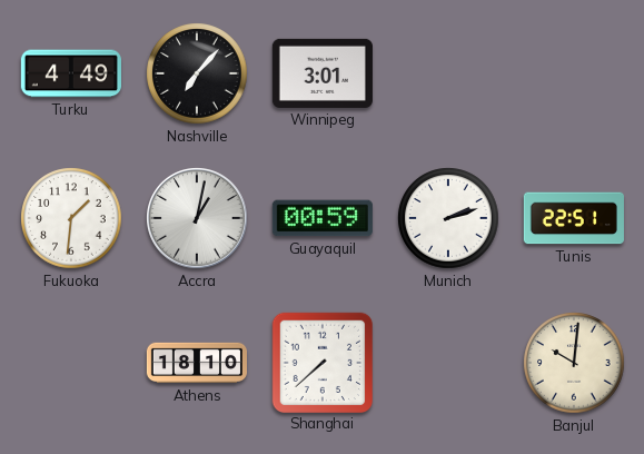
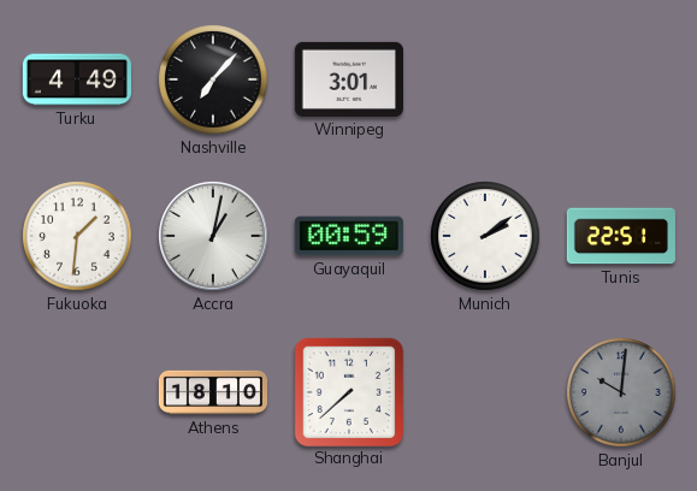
Munich: 2:12 -> 2:09
Banjul dial: cream -> grey
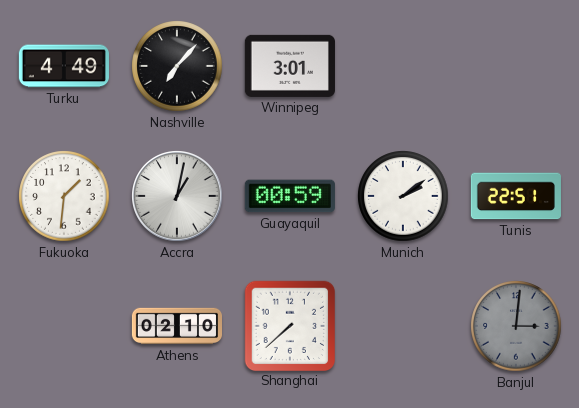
Athens: 18:10 -> 02:10
Banjul: 10:01 -> 3:01
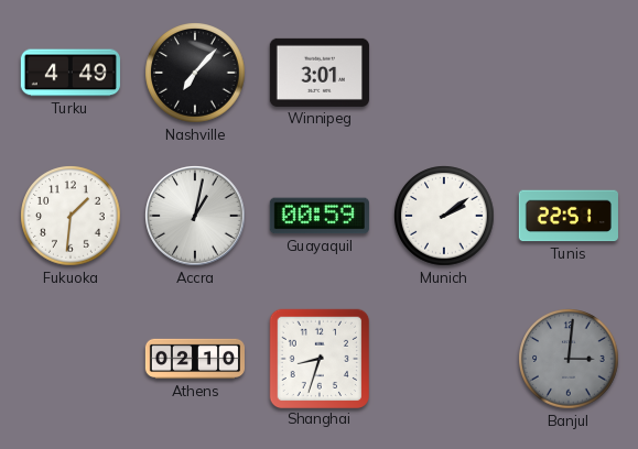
Shanghai: 7:38 -> 8:33
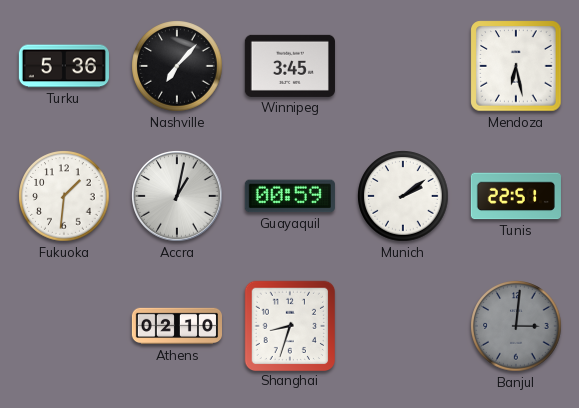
Turku: 4:49 -> 5:36
Winnipeg: 3:01 -> 3:45
Mendoza: none -> 6:28
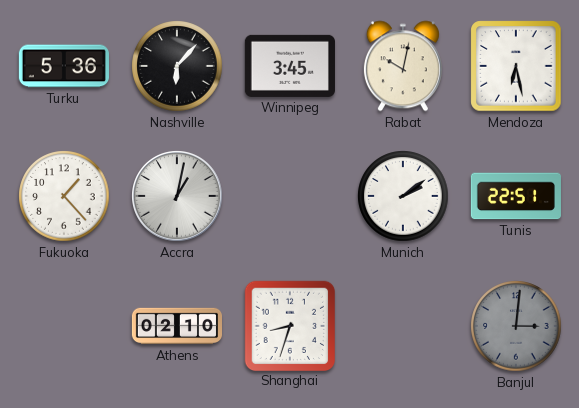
Nashville: 7:07 -> 6:07
Rabat: none -> 10:02
Fukuoka: 1:31 -> 1:23
Guayaquil: 00:59 -> none
